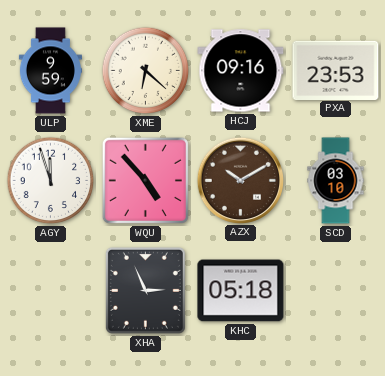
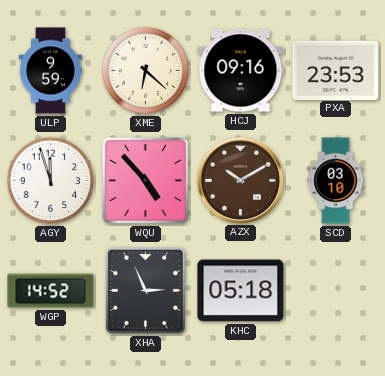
WGP: none -> 14:52
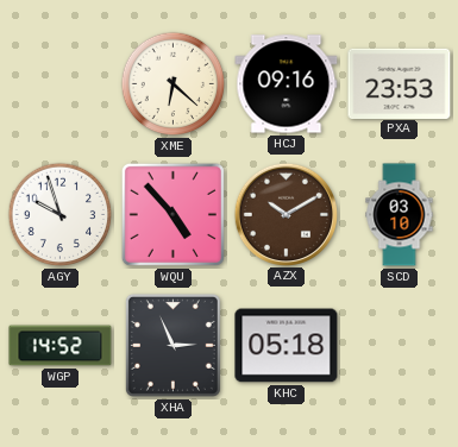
ULP: 9:59 -> none
AGY: 11:57 -> 9:57
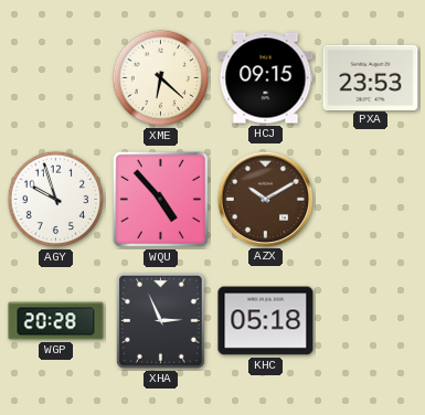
HCJ: 09:16 -> 09:15
SCD: 03:10 -> none
WGP: 14:52 -> 20:28
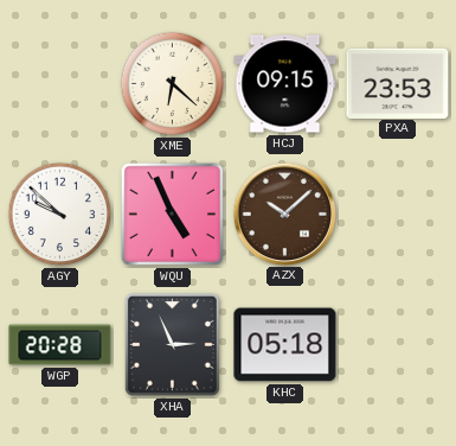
AGY: 9:57 -> 9:52
WQU: 4:53 -> 4:56
AZX: 10:10 -> 10:08
